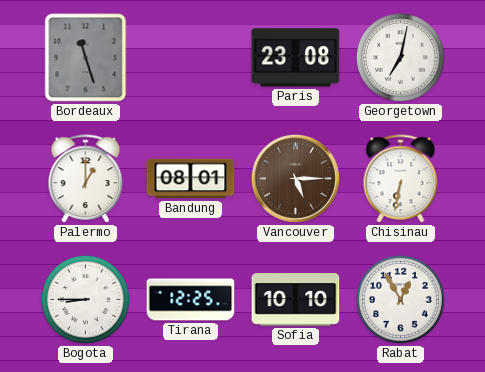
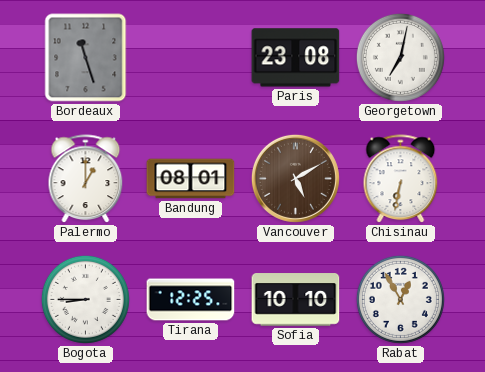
Vancouver: 5:15 -> 5:10
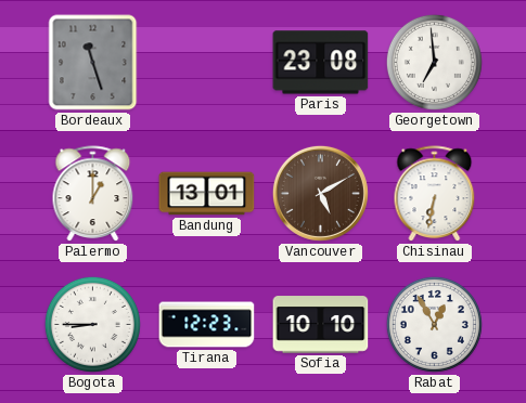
Georgetown: 7:02 -> 6:59
Bandung: 08:01 -> 13:01
Tirana: 12:25 -> 12:23
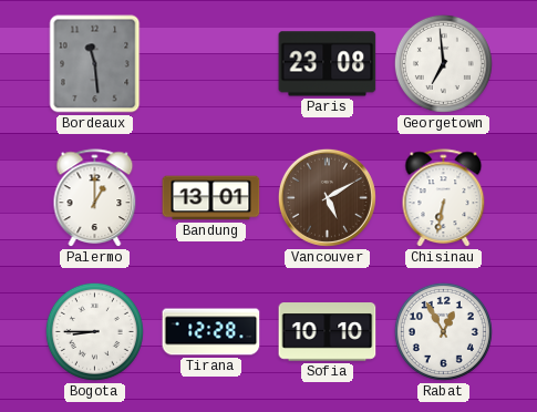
Bordeaux: 11:27 -> 11:29
Tirana: 12:23 -> 12:28
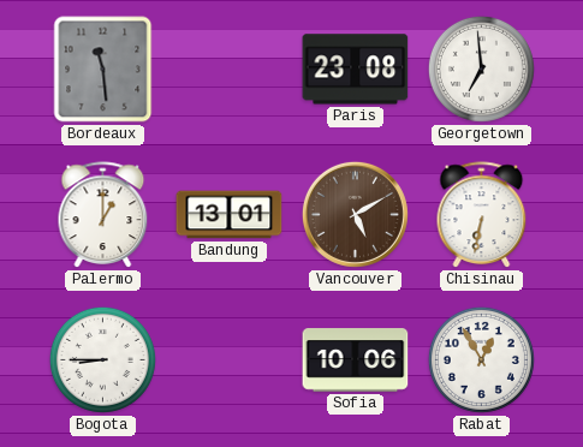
Tirana: 12:28 -> none
Sofia: 10:10 -> 10:06
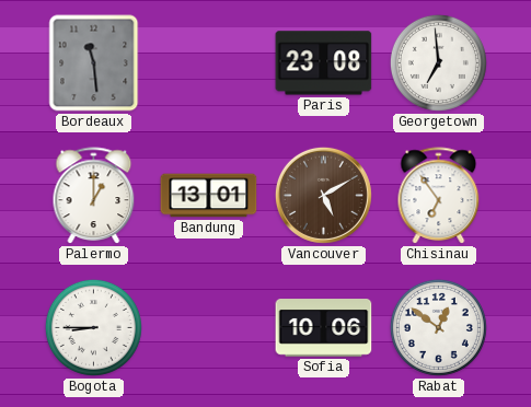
Chisinau: 6:32 -> 6:54
Rabat: 12:55 -> 12:51
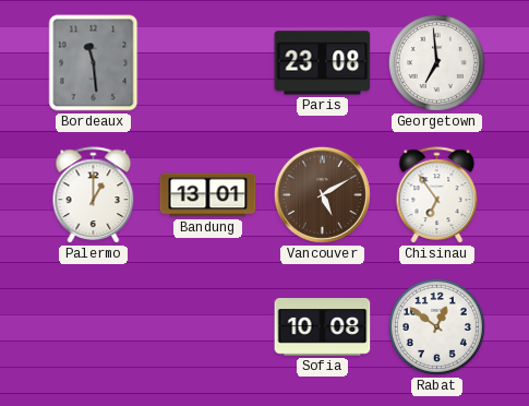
Bogota: 8:45 -> none
Sofia: 10:06 -> 10:08
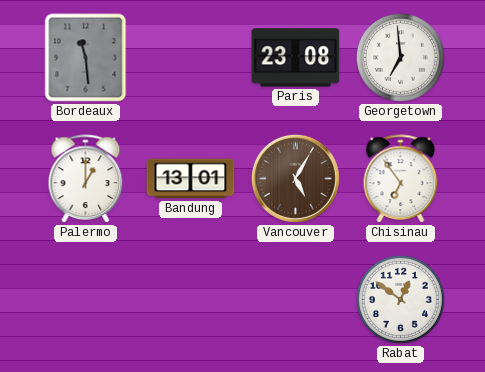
Vancouver: 5:10 -> 5:05
Sofia: 10:08 -> none
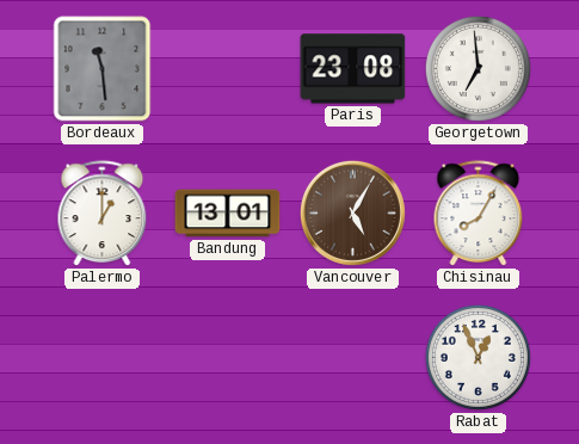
Chisinau: 6:54 -> 8:05
Rabat: 12:51 -> 12:56
